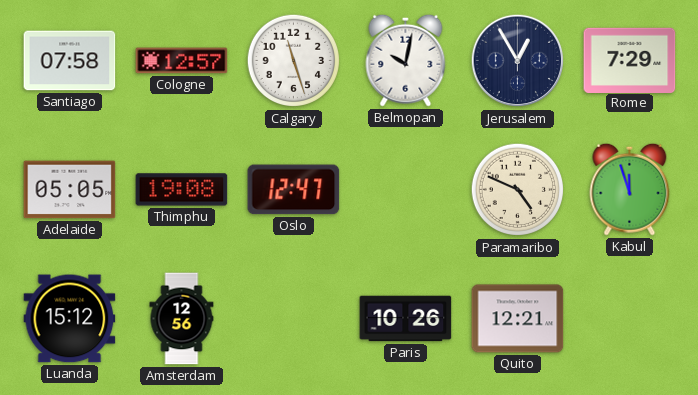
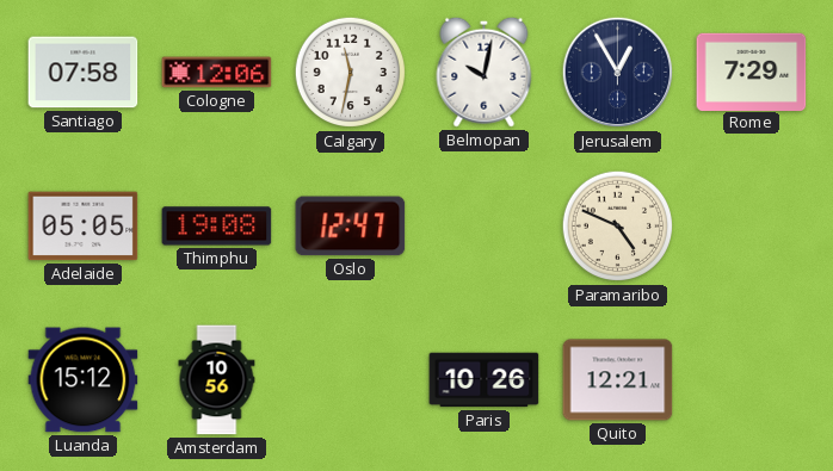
Cologne: 12:57 -> 12:06
Calgary: 11:27 -> 11:32
Kabul: 11:57 -> none
Amsterdam: 12:56 -> 10:56
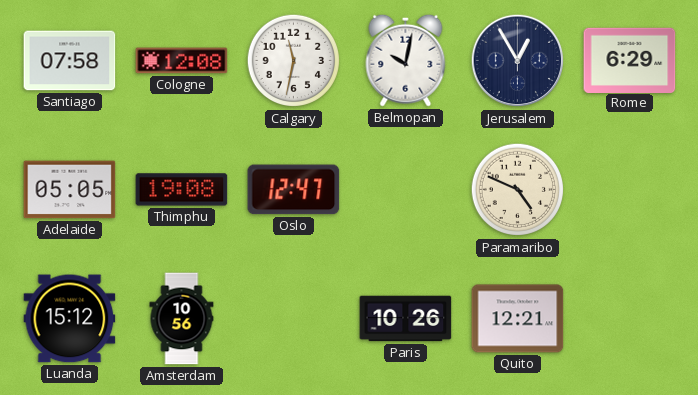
Cologne: 12:06 -> 12:08
Rome: 7:29 -> 6:29
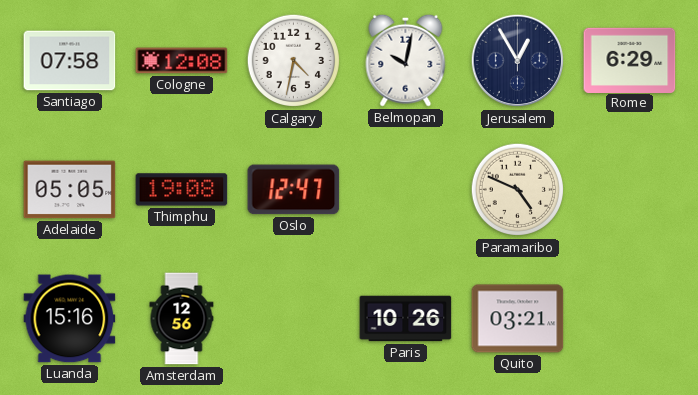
Calgary: 11:32 -> 4:32
Luanda: 15:12 -> 15:16
Amsterdam: 10:56 -> 12:56
Quito: 12:21 -> 03:21
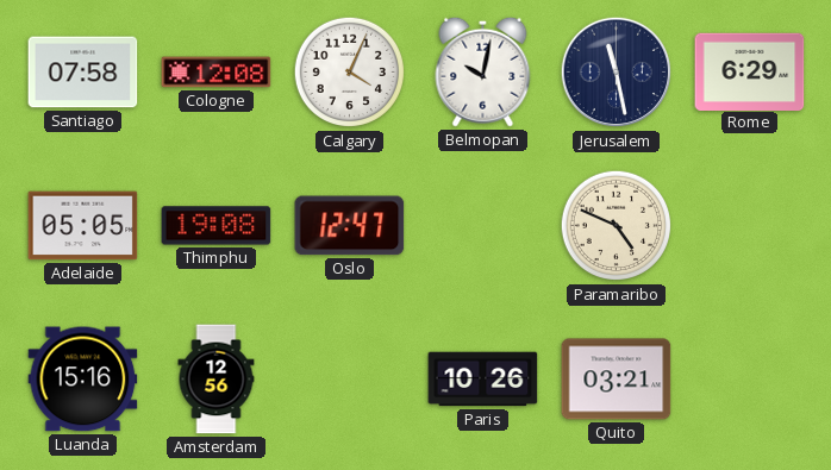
Calgary: 4:32 -> 4:04
Jerusalem: 12:55 -> 11:28
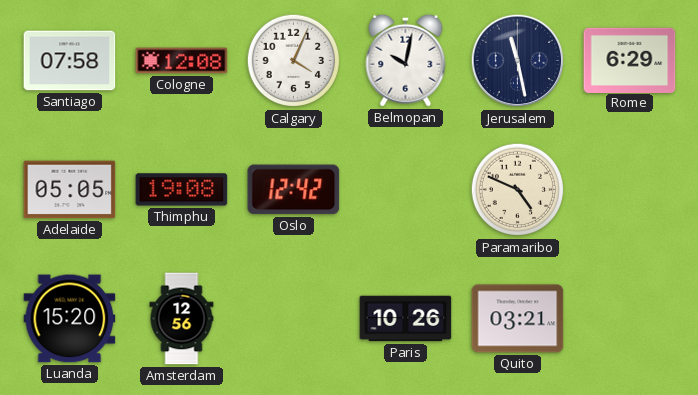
Oslo: 12:47 -> 12:42
Luanda: 15:16 -> 15:20
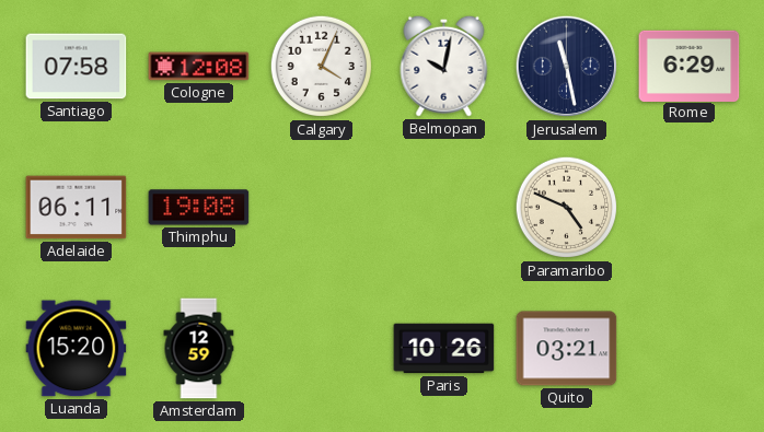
Adelaide: 05:05 -> 06:11
Oslo: 12:42 -> none
Amsterdam: 12:56 -> 12:59
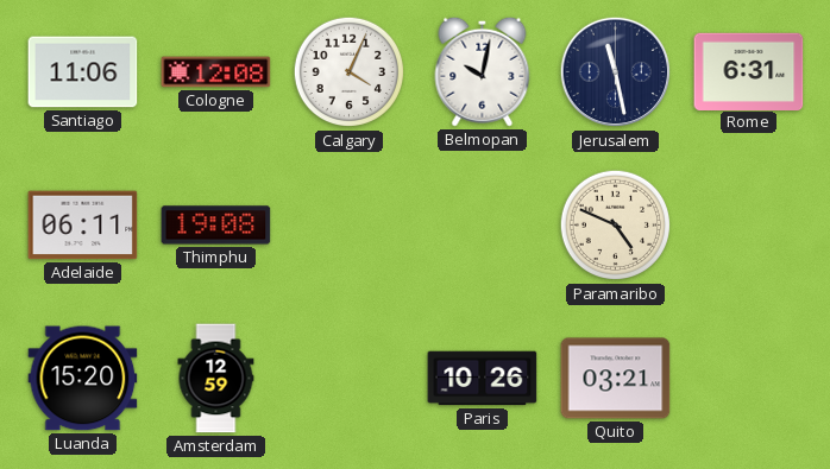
Santiago: 07:58 -> 11:06
Rome: 6:29 -> 6:31
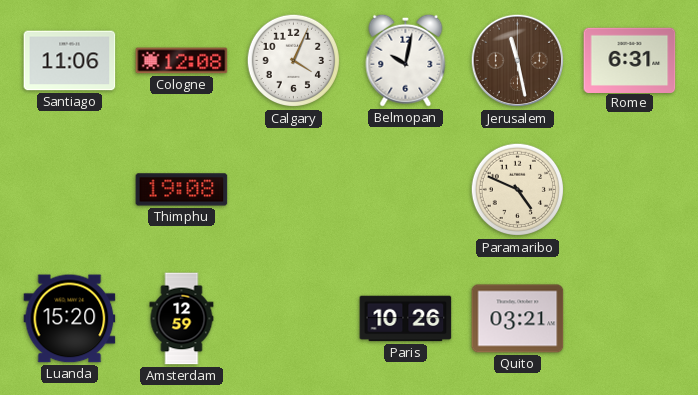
Jerusalem dial: navy -> brown
Adelaide: 06:11 -> none
